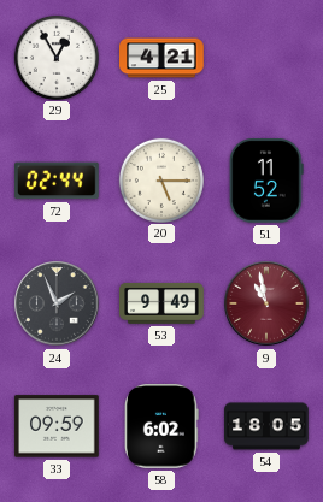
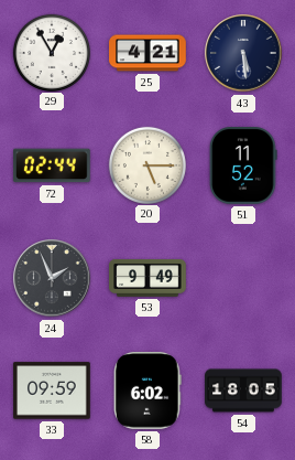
43: none -> 5:29
9: 10:58 -> none
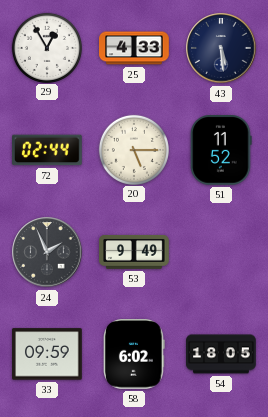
25: 4:21 -> 4:33
